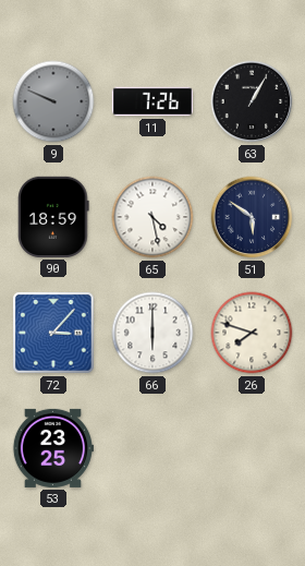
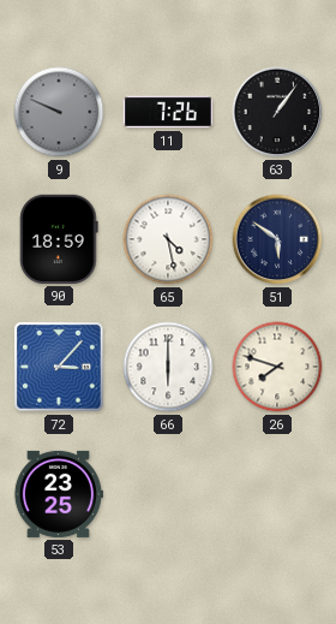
63: 1:05 -> 1:06
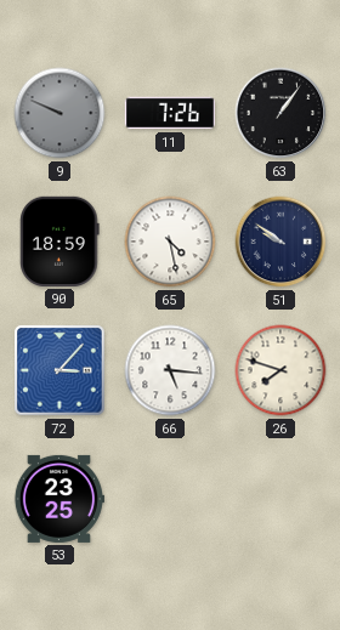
51: 5:51 -> 9:51
66: 6:00 -> 5:16
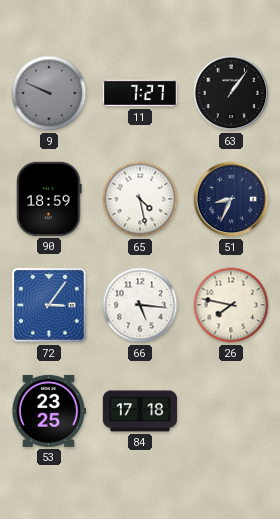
11: 7:26 -> 7:27
51: 9:51 -> 8:34
72: 3:07 -> 3:06
26: 7:48 -> 7:47
84: none -> 17:18
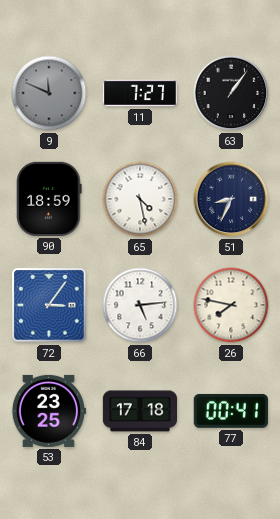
9: 9:49 -> 11:49
66: 5:16 -> 5:14
77: none -> 00:41
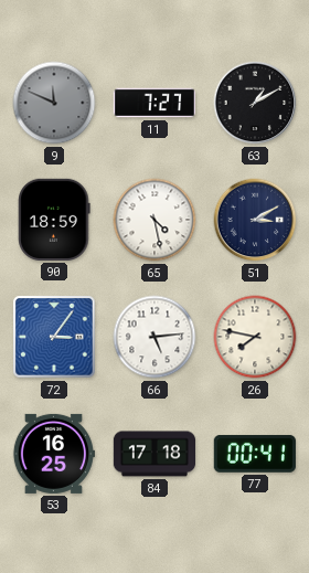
63: 1:06 -> 1:10
51: 8:34 -> 3:10
53: 23:25 -> 16:25
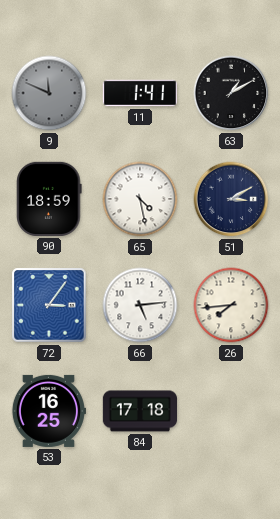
11: 7:27 -> 1:41
26: 7:47 -> 7:44
77: 00:41 -> none
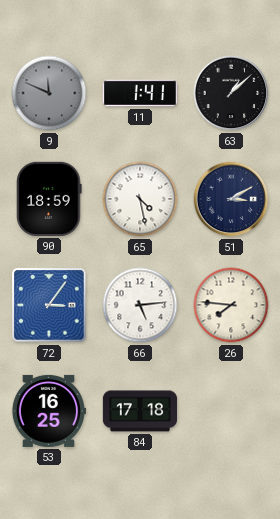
63: 1:10 -> 1:08
26: 7:44 -> 7:46
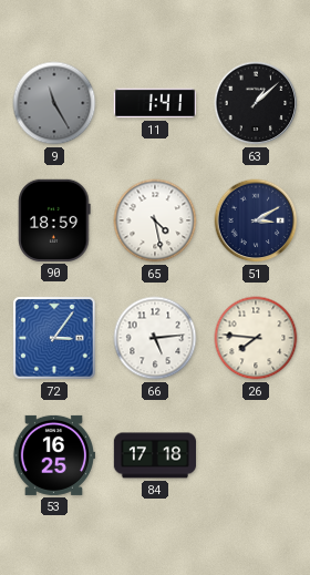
9: 11:49 -> 11:25
